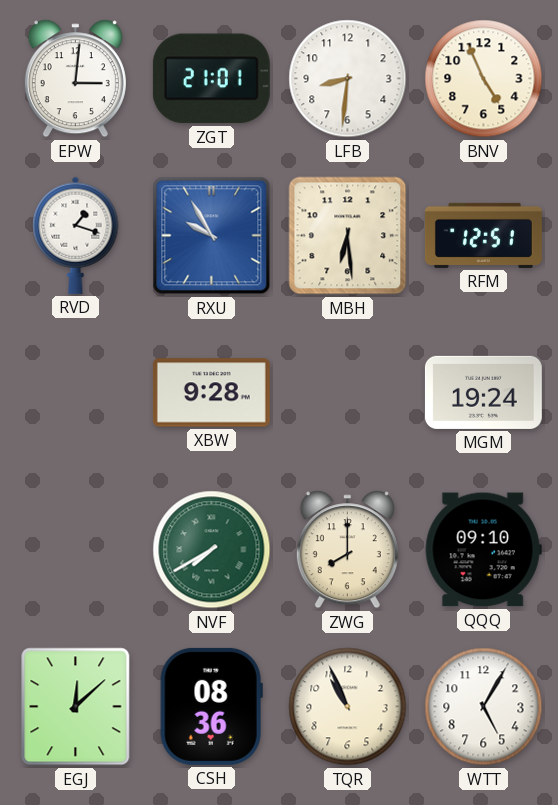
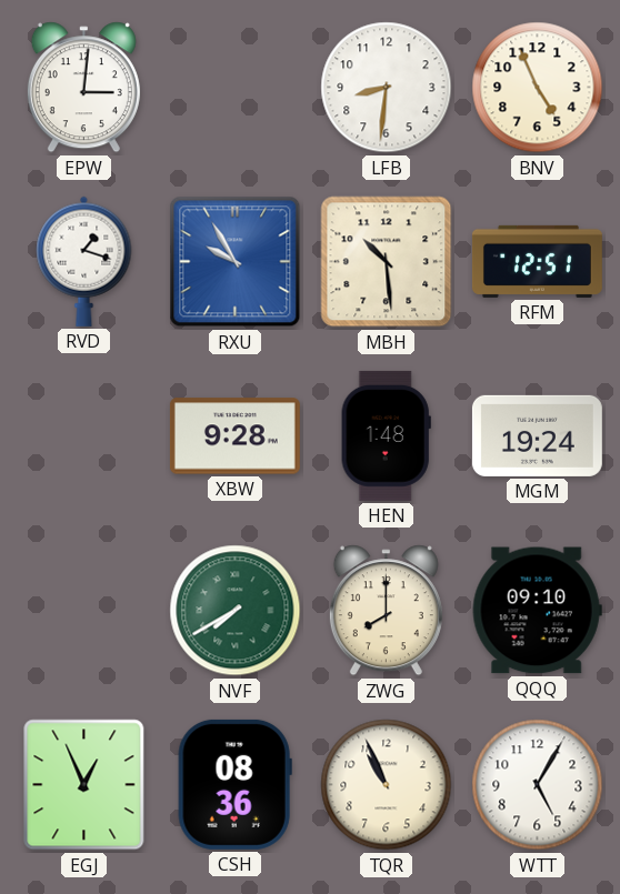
ZGT: 21:01 -> none
MBH: 6:29 -> 10:29
HEN: none -> 1:48
EGJ: 12:08 -> 12:56
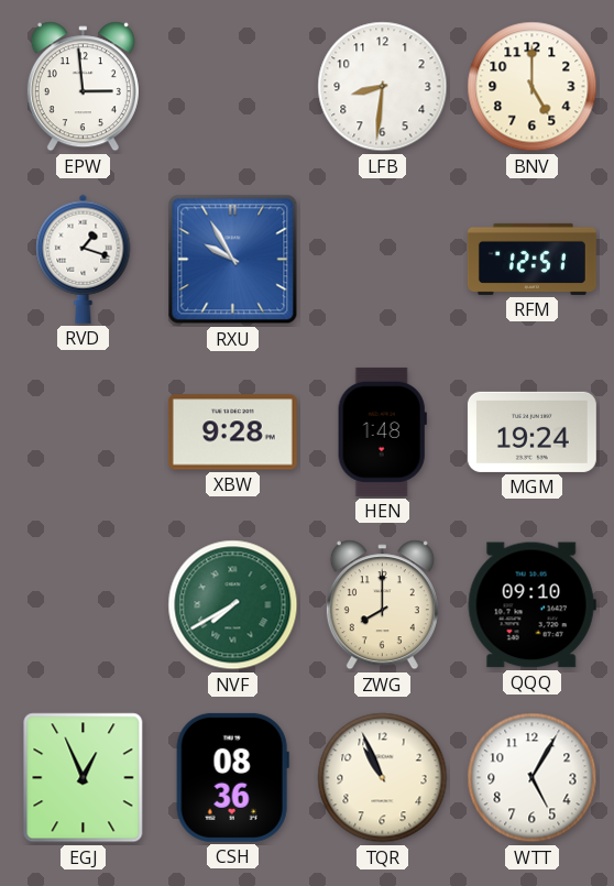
EPW: 3:01 -> 2:59
BNV: 4:56 -> 5:00
MBH: 10:29 -> none
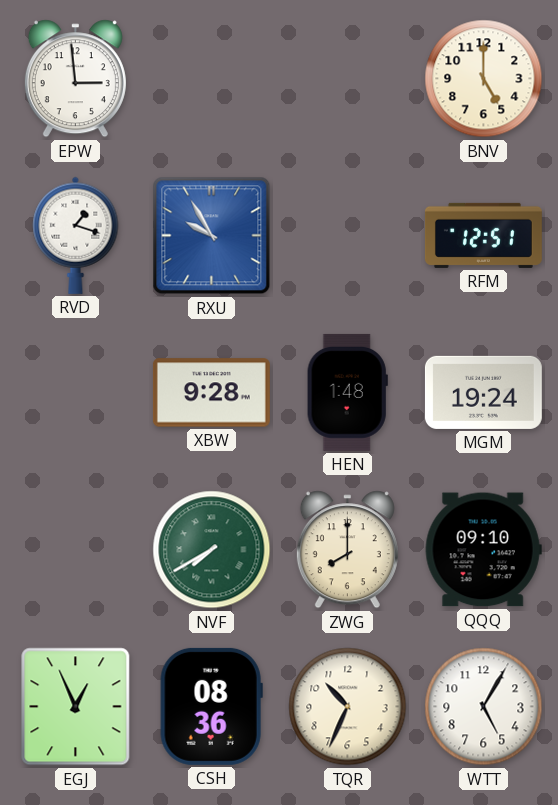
LFB: 8:31 -> none
TQR: 10:56 -> 10:34
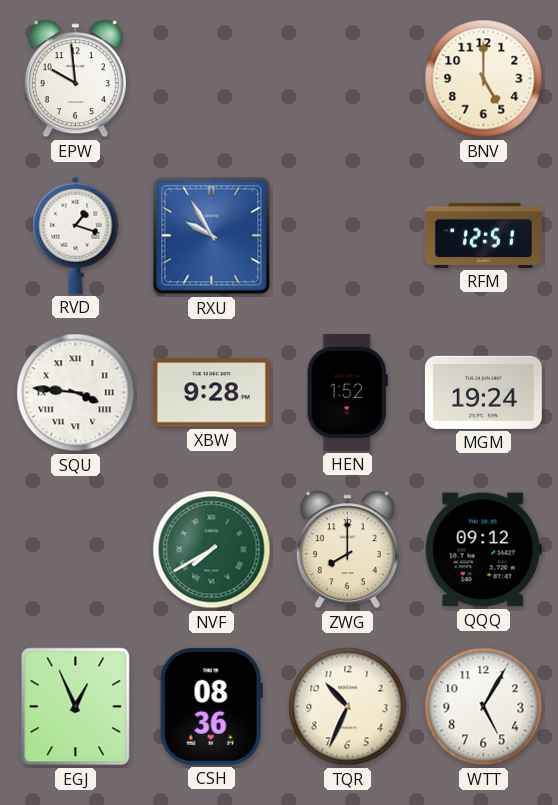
EPW: 2:59 -> 9:59
SQU: none -> 3:46
HEN: 1:48 -> 1:52
QQQ: 09:10 -> 09:12
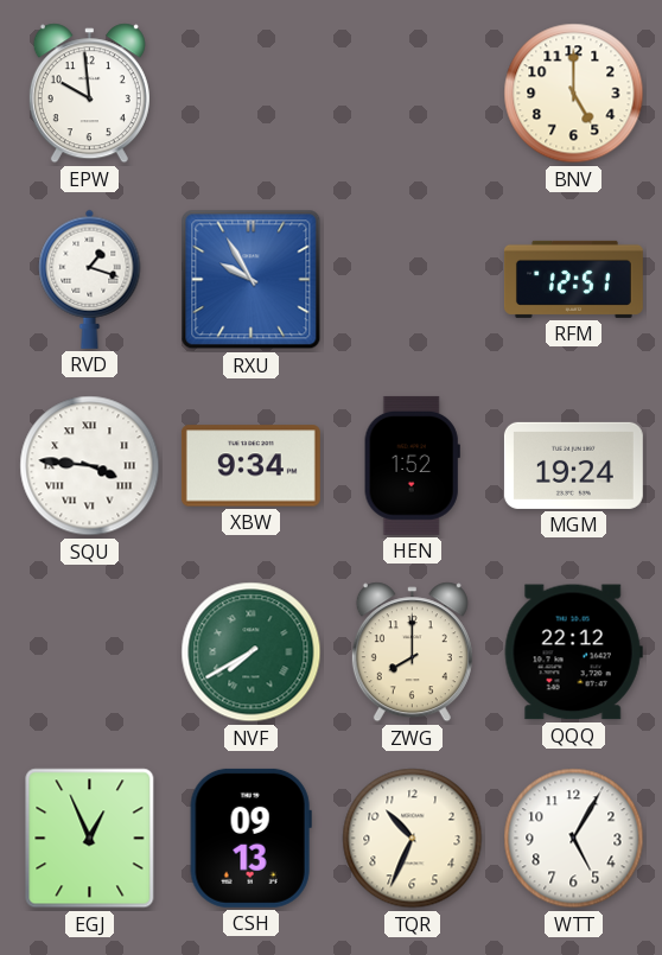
XBW: 9:28 -> 9:34
QQQ: 09:12 -> 22:12
CSH: 08:36 -> 09:13
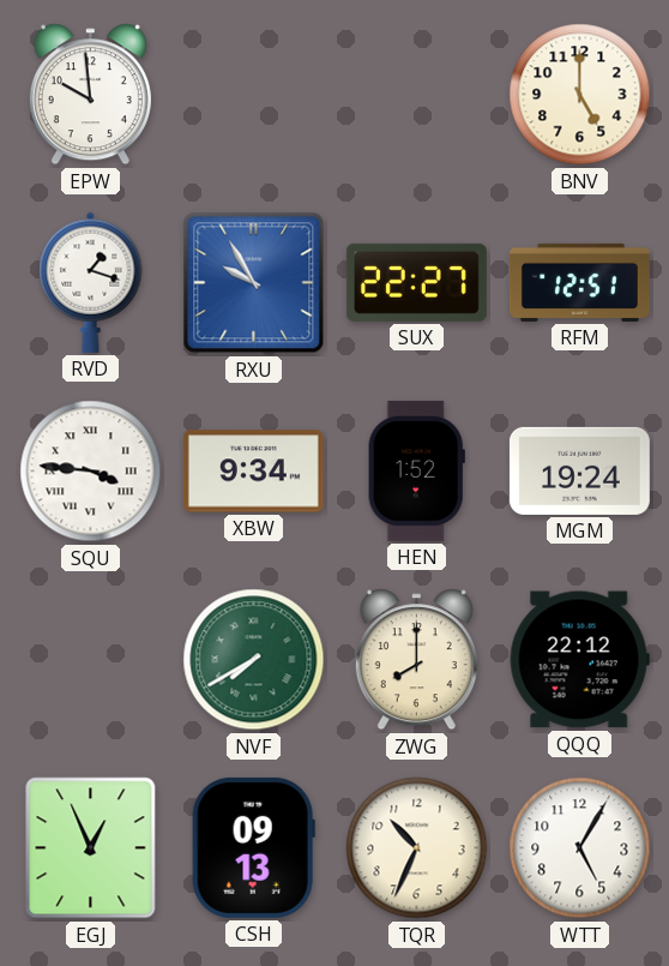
SUX: none -> 22:27
